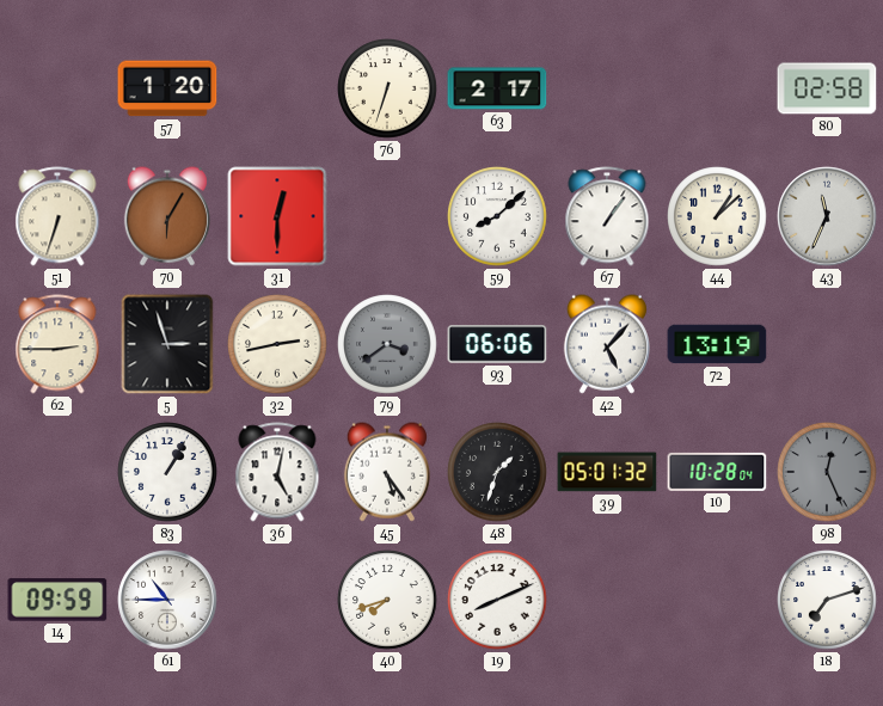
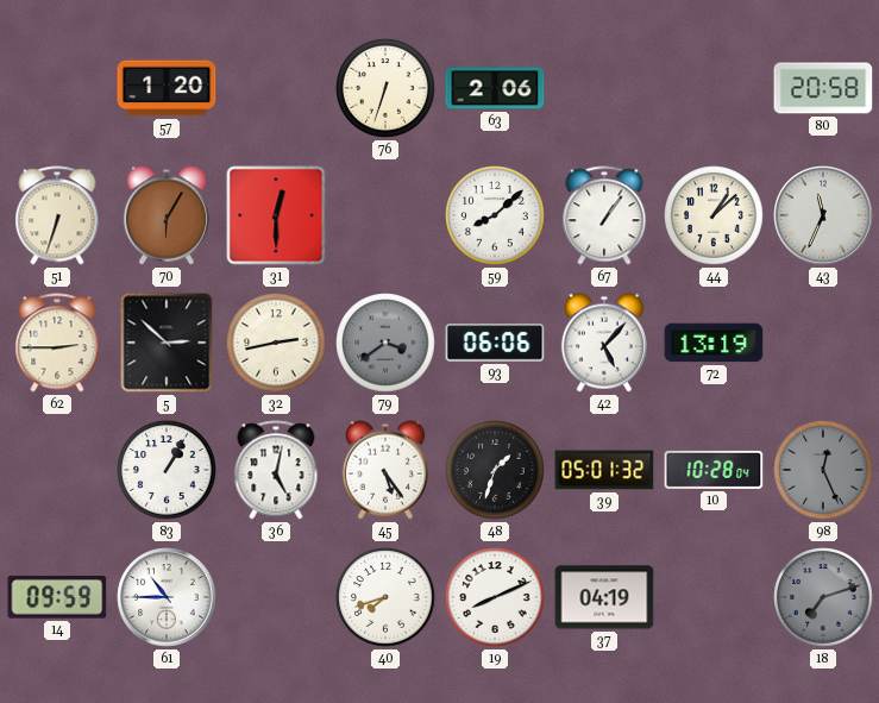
63: 2:17 -> 2:06
80: 02:58 -> 20:58
5: 2:57 -> 2:52
37: none -> 04:19
18 dial: white -> grey
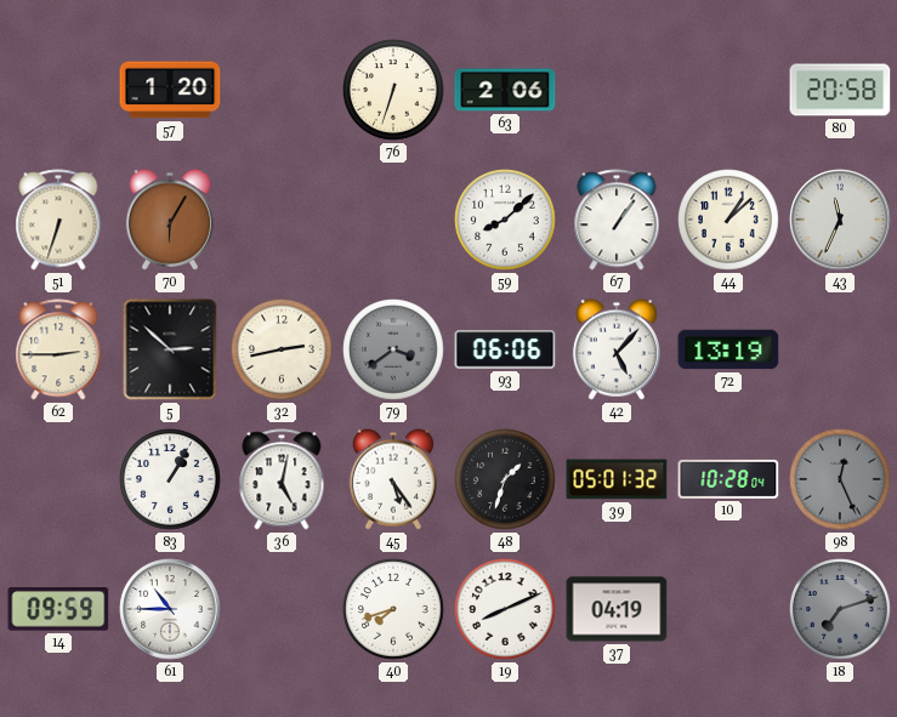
31: 12:30 -> none
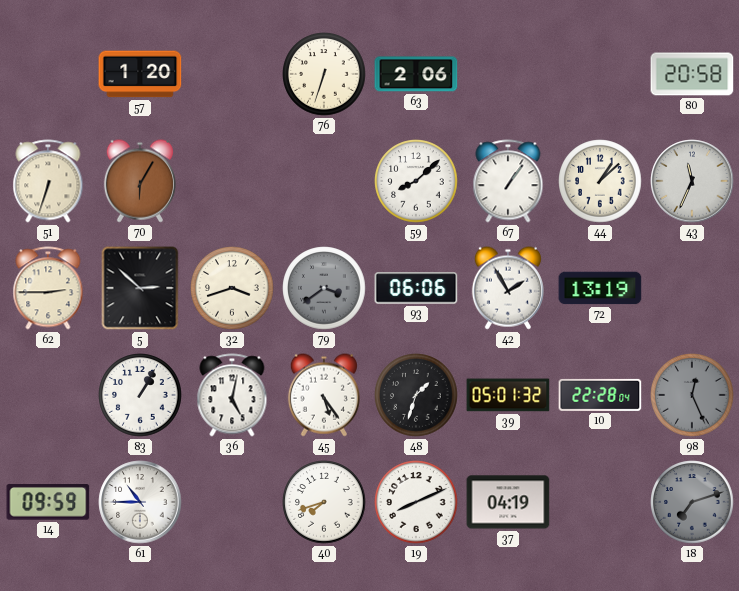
32: 2:43 -> 3:42
42: 5:07 -> 1:55
10: 10:28 -> 22:28
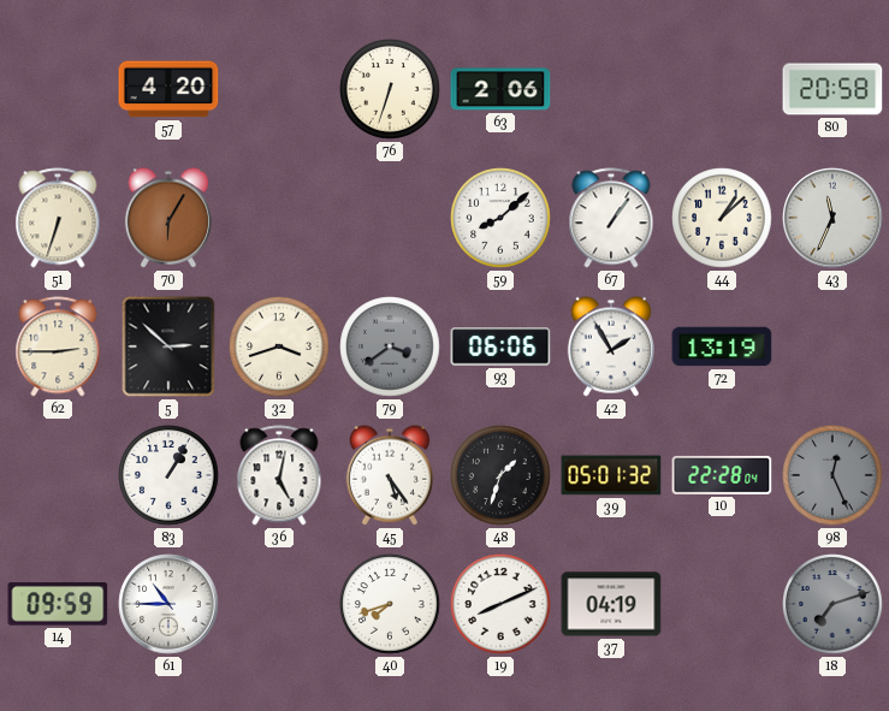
57: 1:20 -> 4:20
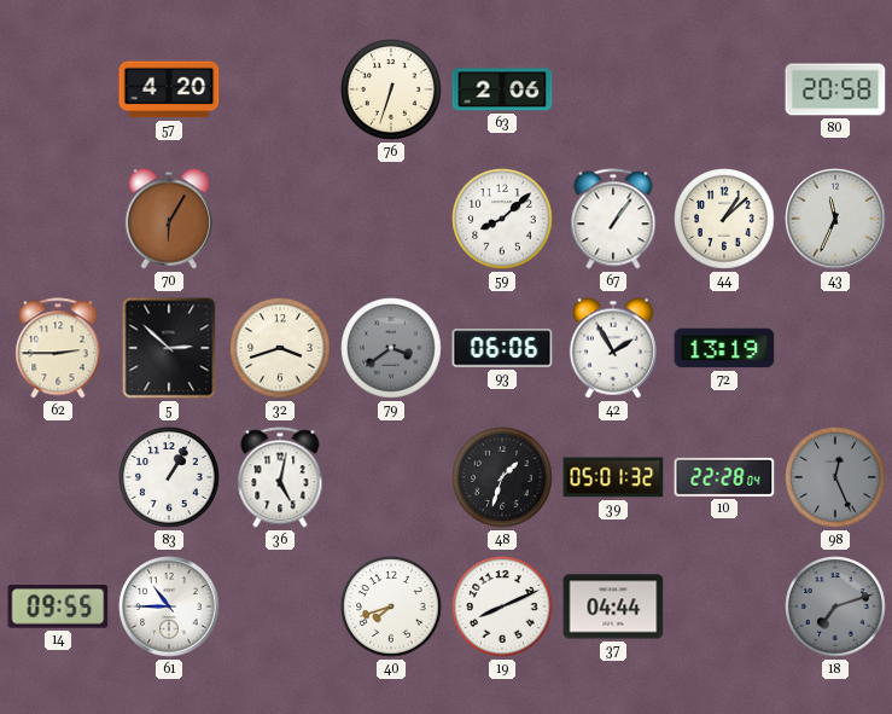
51: 6:33 -> none
45: 5:24 -> none
14: 09:59 -> 09:55
37: 04:19 -> 04:44
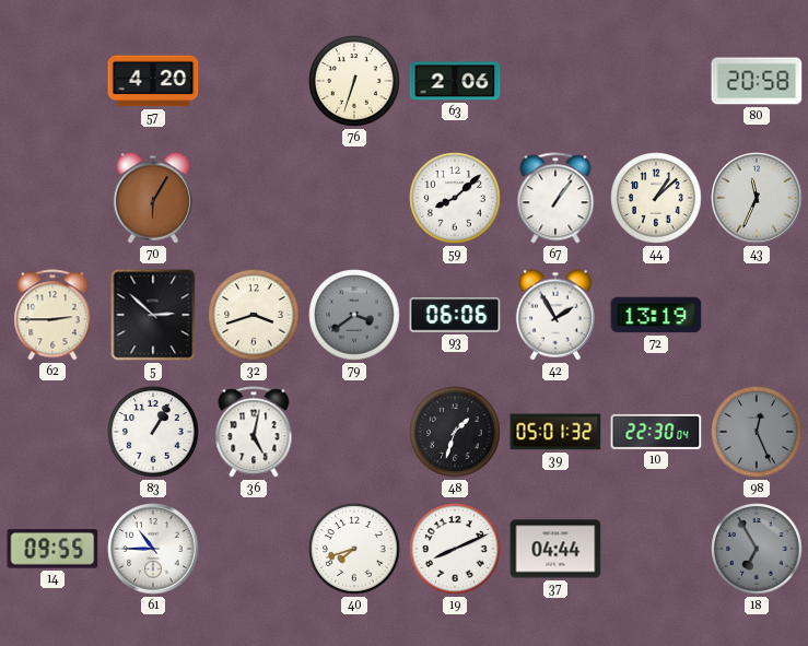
10: 22:28 -> 22:30
18: 7:12 -> 6:55
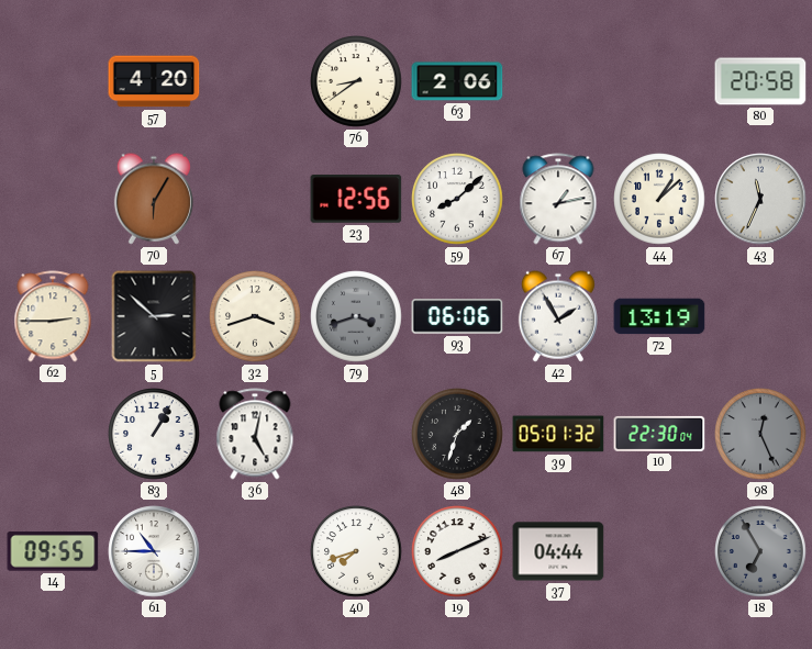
76: 6:33 -> 8:39
23: none -> 12:56
67: 1:06 -> 1:13
79: 3:39 -> 3:42
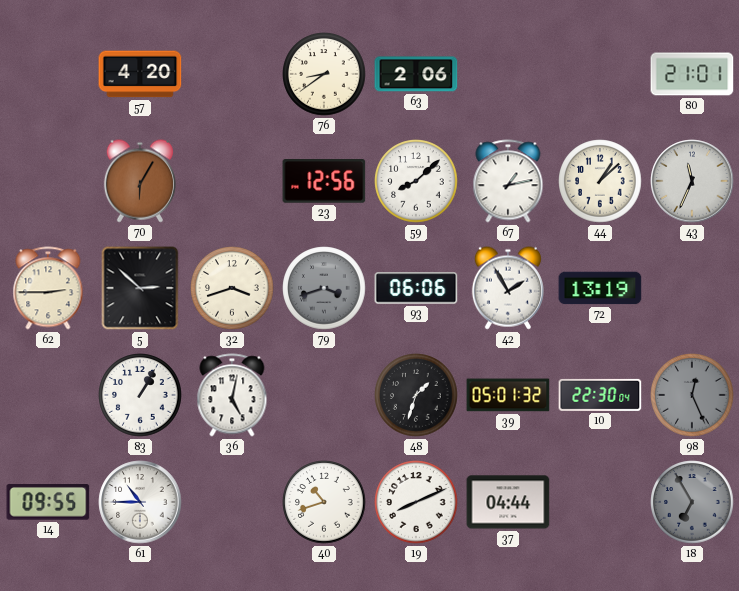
80: 20:58 -> 21:01
40: 7:42 -> 10:42
